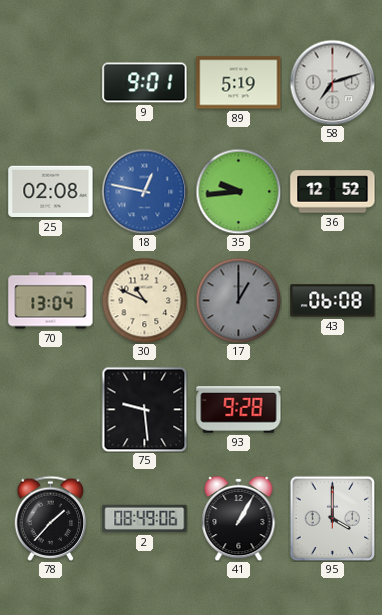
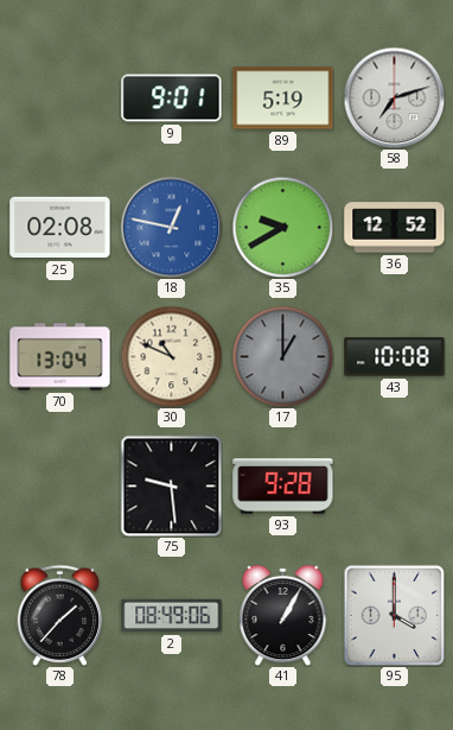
35: 9:44 -> 9:40
43: 06:08 -> 10:08
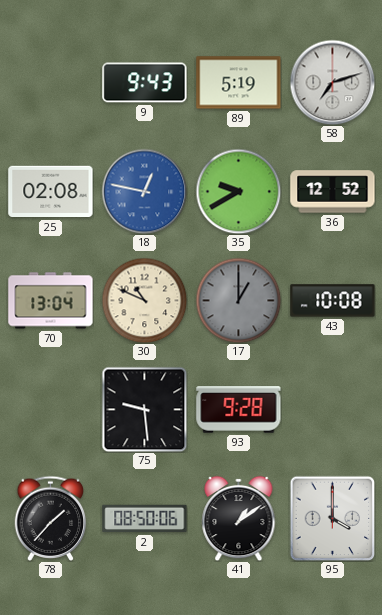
9: 9:01 -> 9:43
2: 08:49 -> 08:50
41: 1:05 -> 1:09
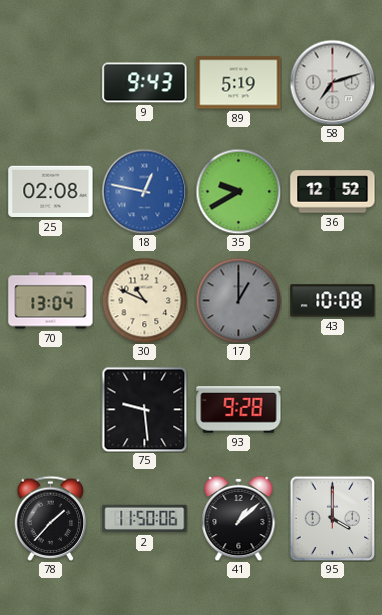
2: 08:50 -> 11:50
41: 1:09 -> 1:08
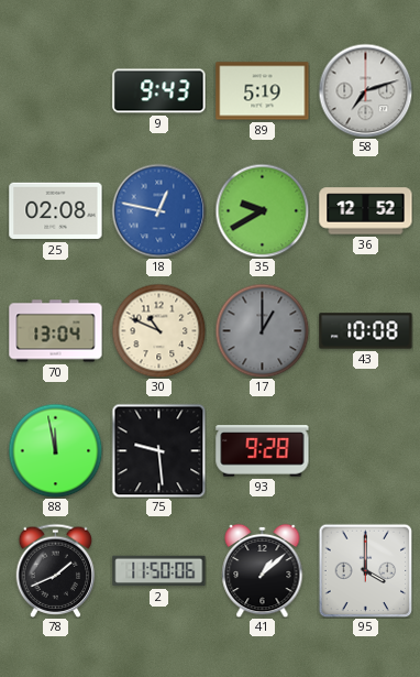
88: none -> 11:58
78: 1:37 -> 1:41
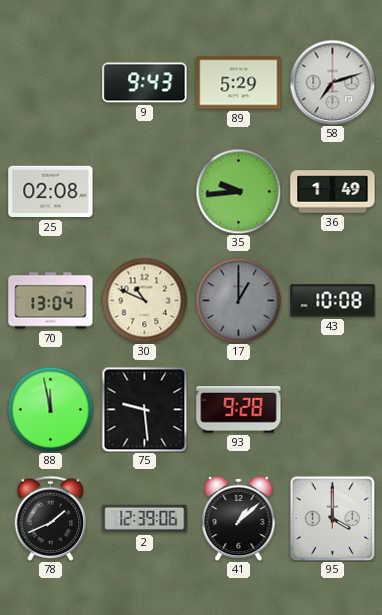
89: 5:19 -> 5:29
18: 12:47 -> none
35: 9:40 -> 9:44
36: 12:52 -> 1:49
2: 11:50 -> 12:39
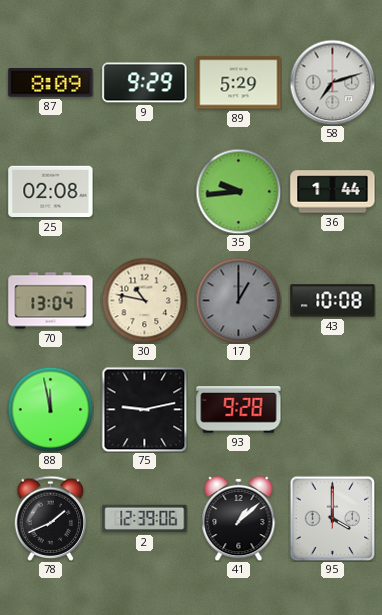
87: none -> 8:09
9: 9:43 -> 9:29
36: 1:49 -> 1:44
30: 10:49 -> 10:47
75: 9:29 -> 9:13
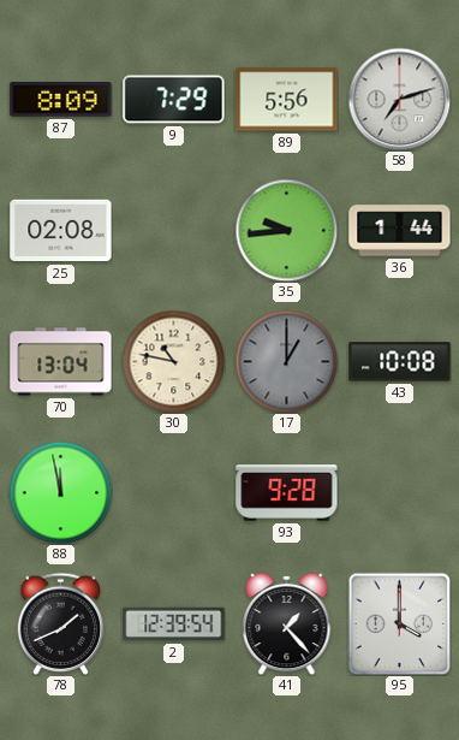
9: 9:29 -> 7:29
89: 5:29 -> 5:56
75: 9:13 -> none
2: 12:39:06 -> 12:39:54
41: 1:08 -> 1:23
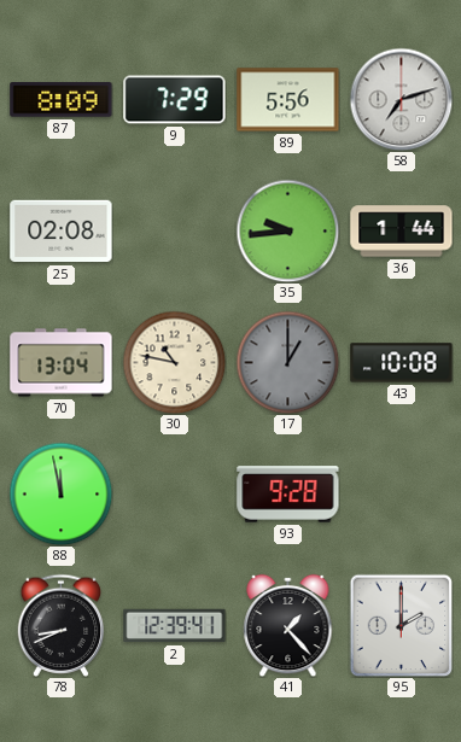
78: 1:41 -> 8:41
2: 12:39:54 -> 12:39:41
95: 4:00 -> 2:00
